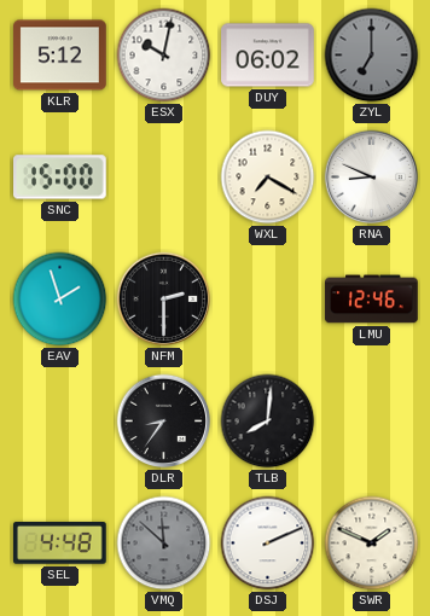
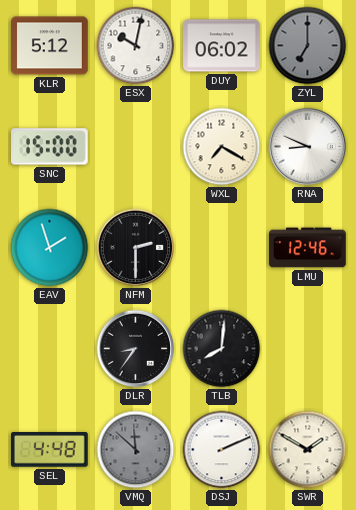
SWR: 1:49 -> 1:50
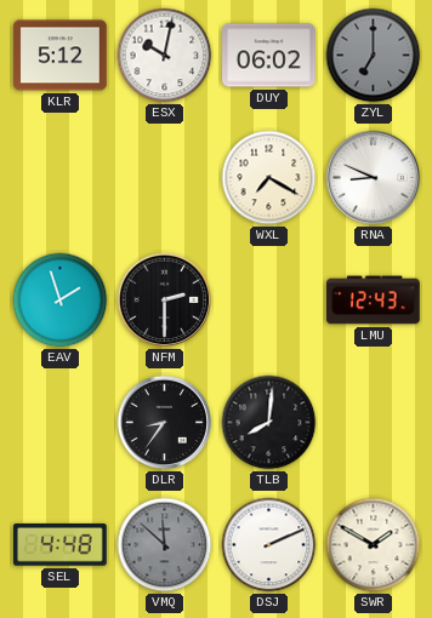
SNC: 15:00 -> none
LMU: 12:46 -> 12:43
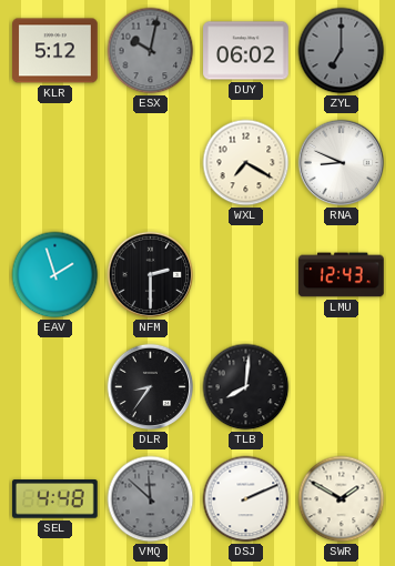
ESX dial: white -> grey
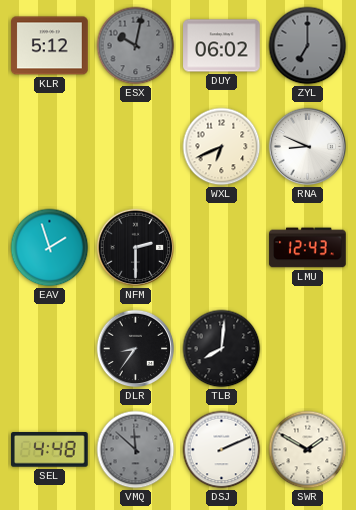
WXL: 7:20 -> 6:41
